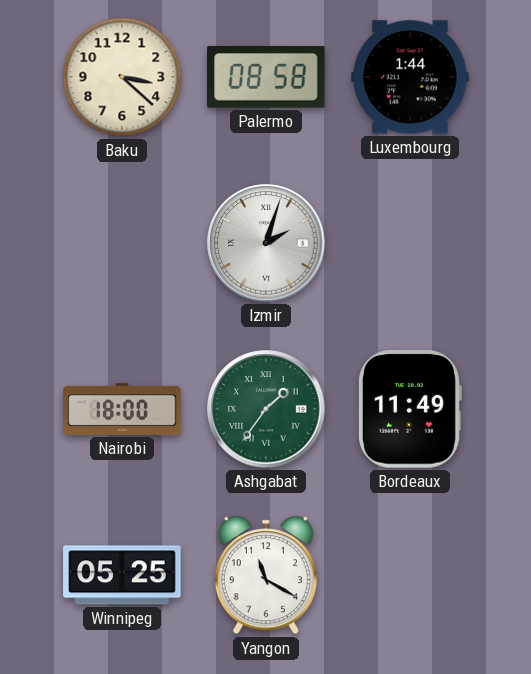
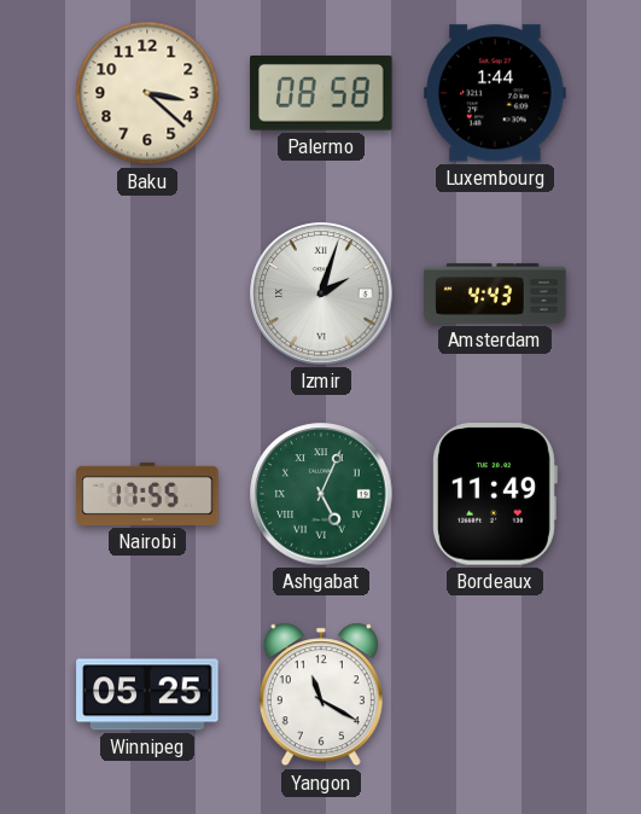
Amsterdam: none -> 4:43
Nairobi: 18:00 -> 17:55
Ashgabat: 1:36 -> 5:04
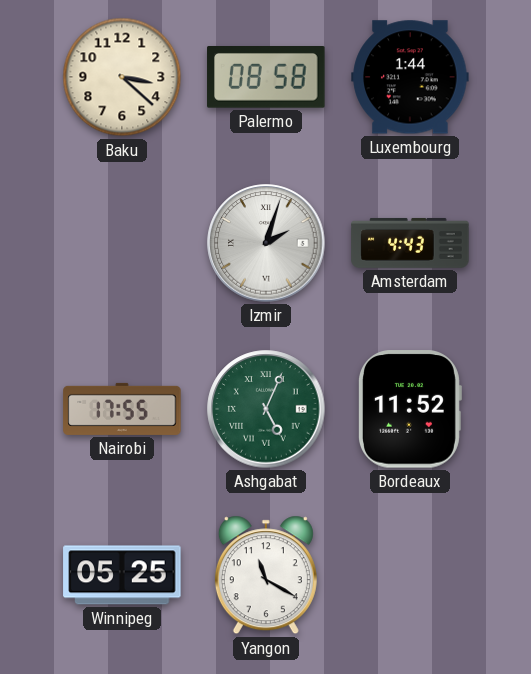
Bordeaux: 11:49 -> 11:52
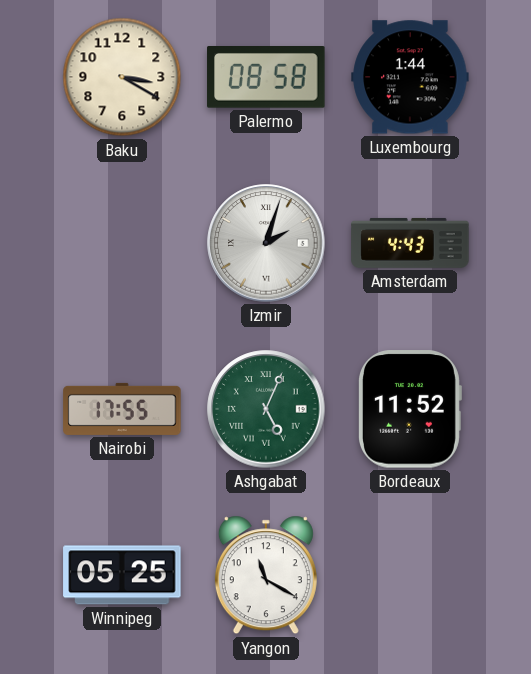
Baku: 3:22 -> 3:20
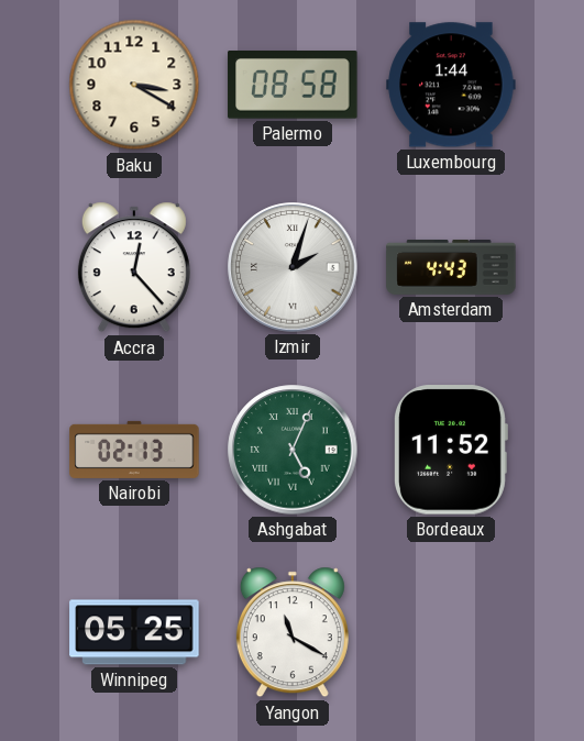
Accra: none -> 12:23
Nairobi: 17:55 -> 02:13
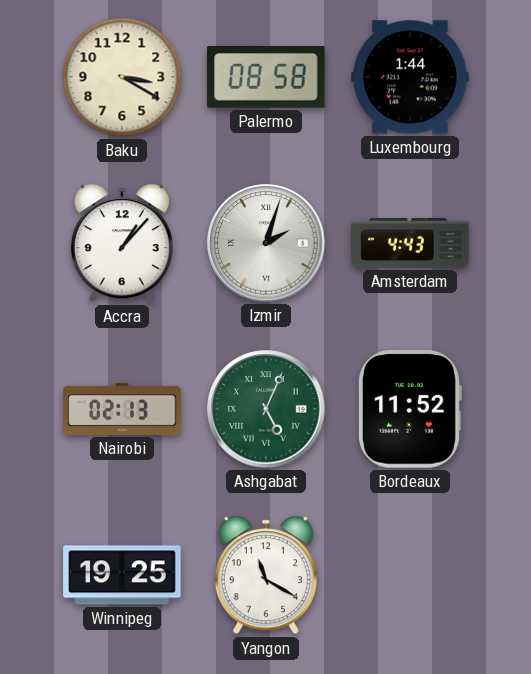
Accra: 12:23 -> 1:07
Winnipeg: 05:25 -> 19:25
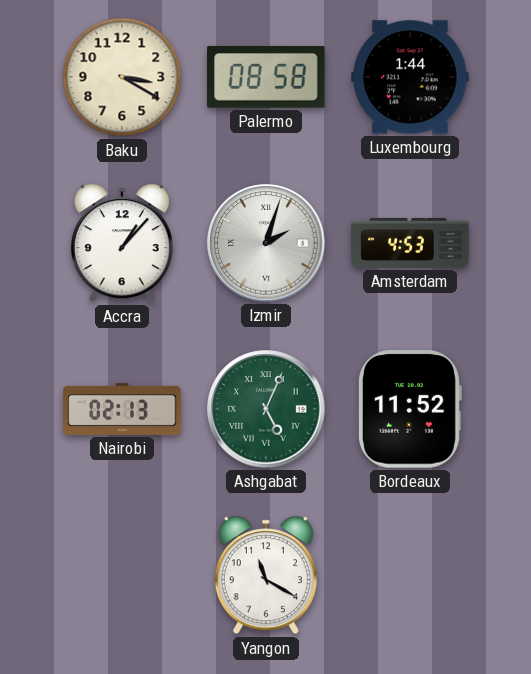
Amsterdam: 4:43 -> 4:53
Winnipeg: 19:25 -> none
